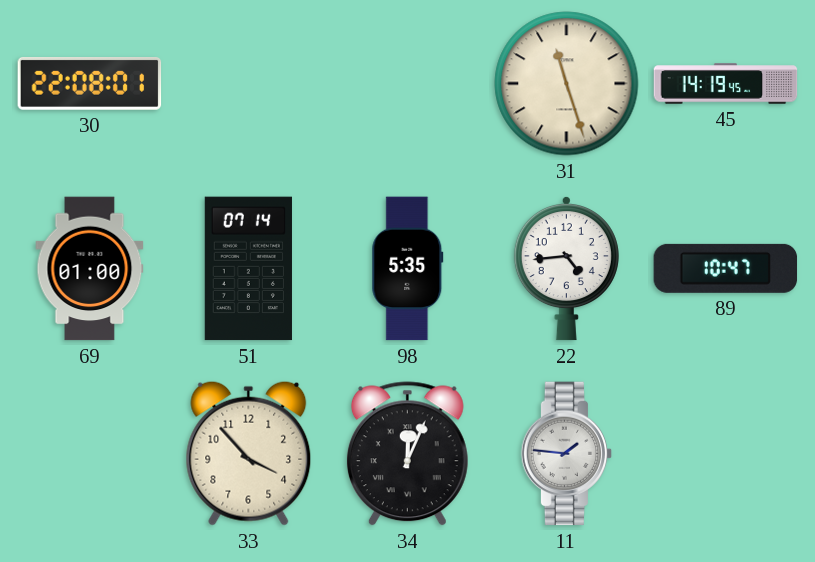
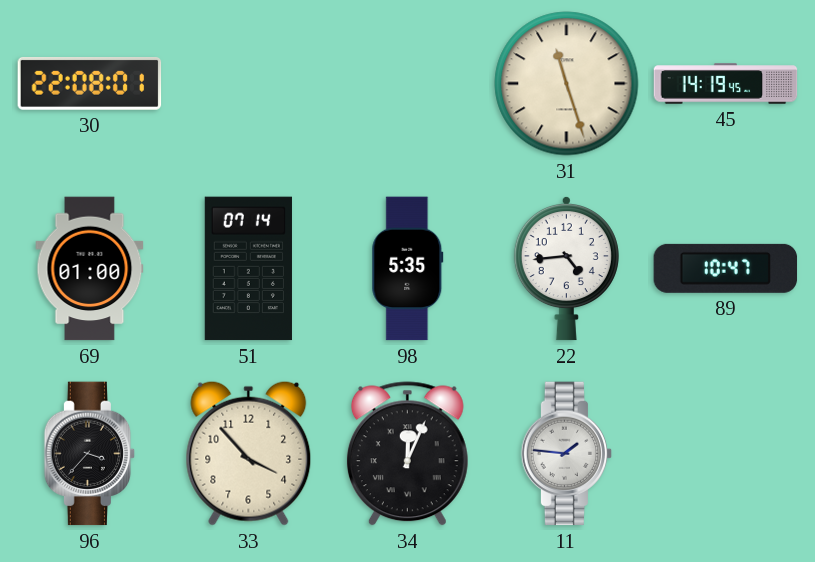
96: none -> 3:37
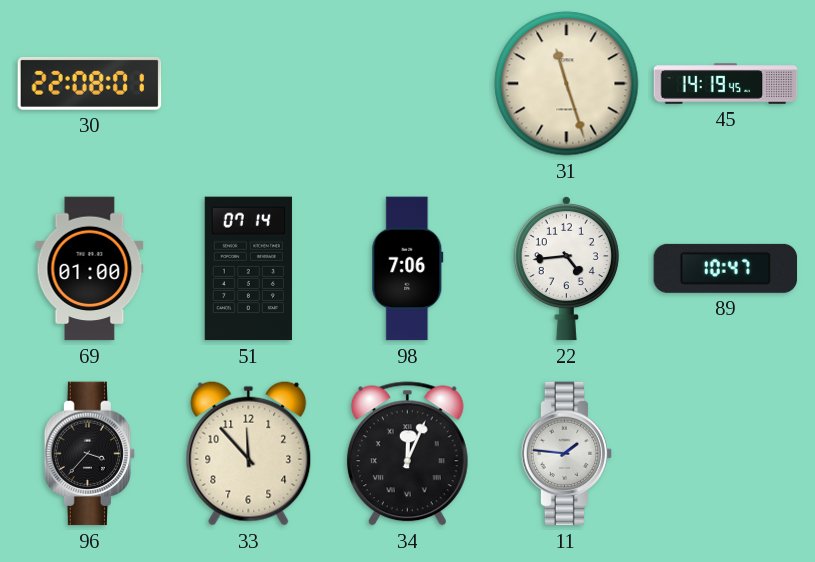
98: 5:35 -> 7:06
33: 3:53 -> 11:53
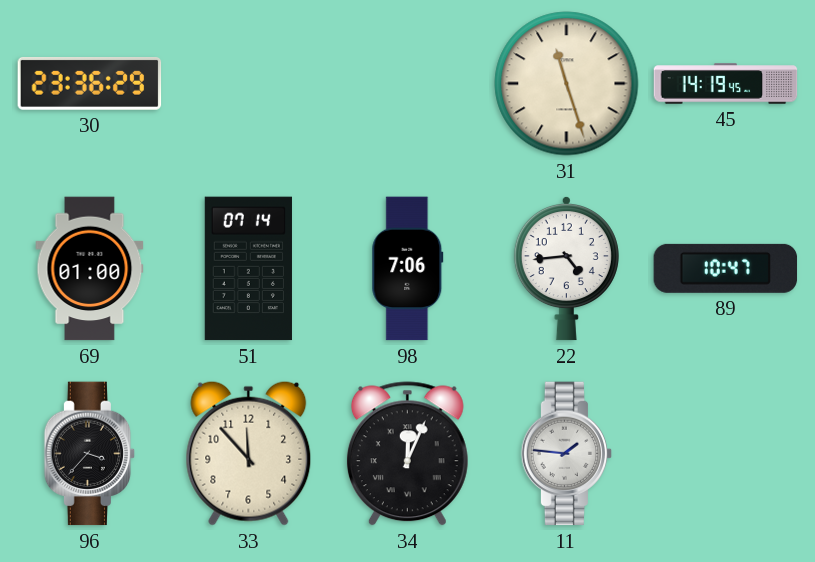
30: 22:08 -> 23:36
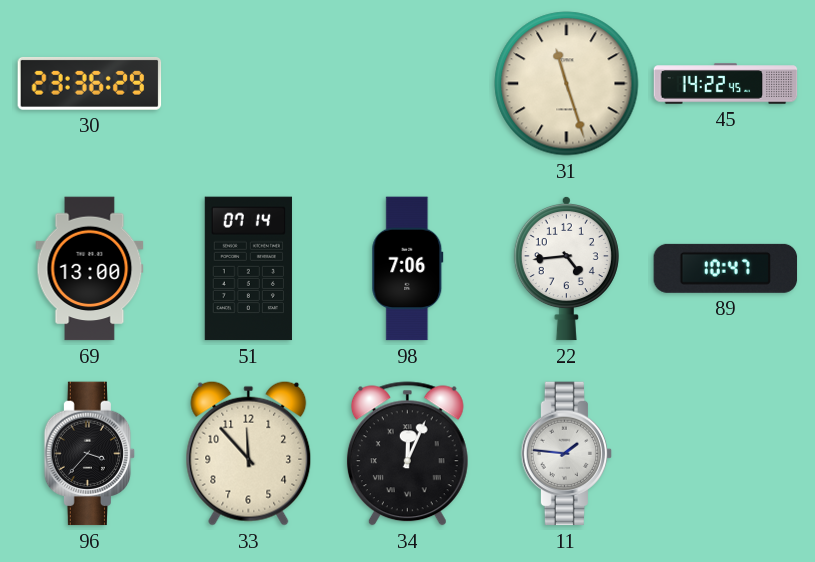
45: 14:19 -> 14:22
69: 01:00 -> 13:00
